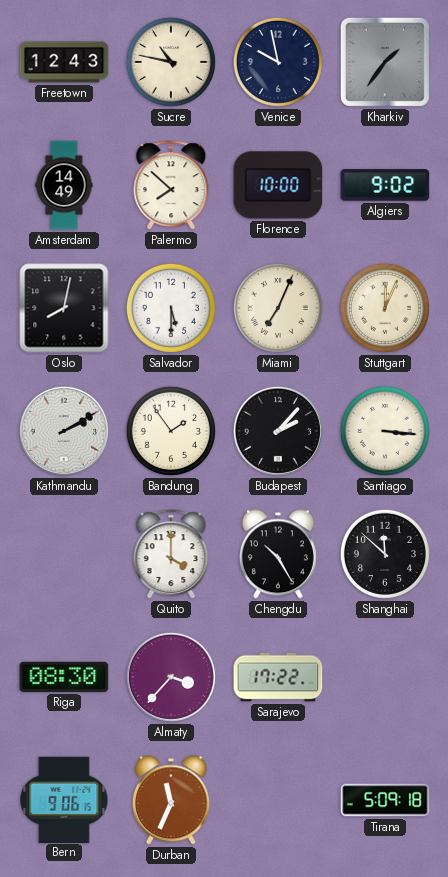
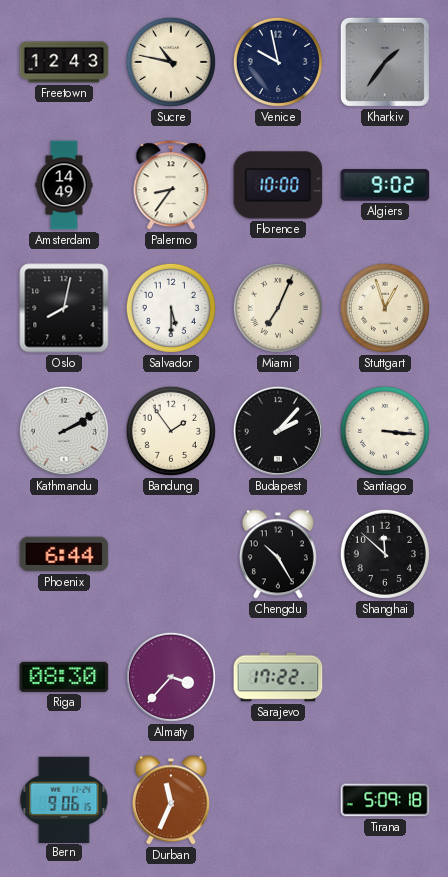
Palermo: 7:52 -> 8:36
Stuttgart: 12:04 -> 12:57
Phoenix: none -> 6:44
Quito: 4:00 -> none
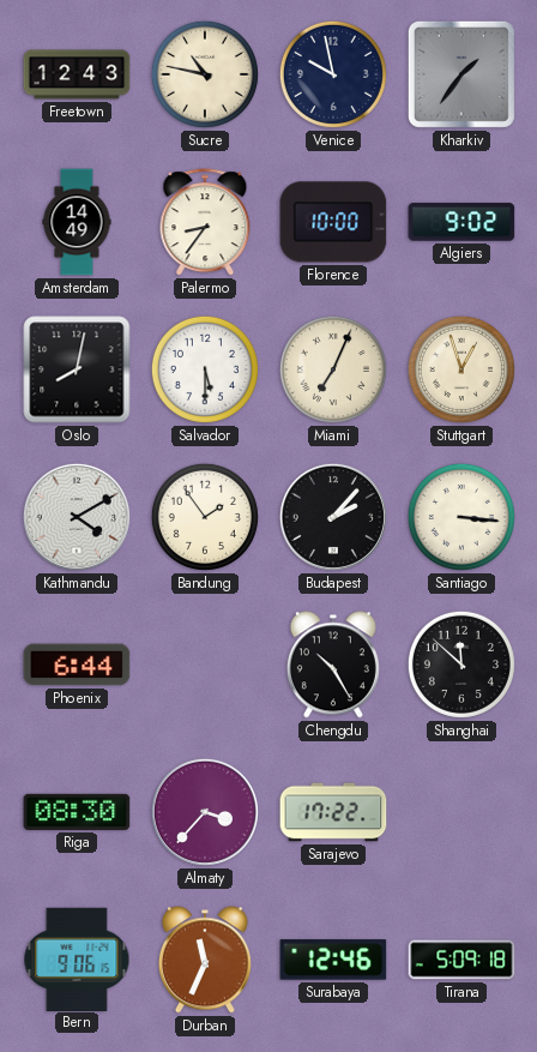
Kathmandu: 2:10 -> 4:10
Surabaya: none -> 12:46
